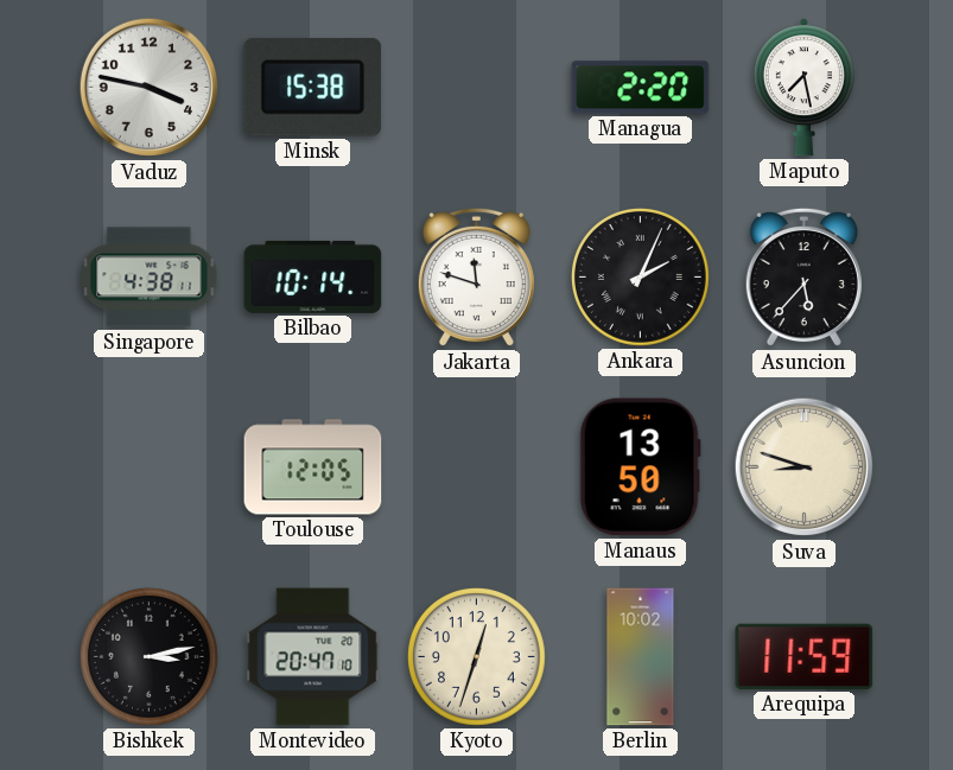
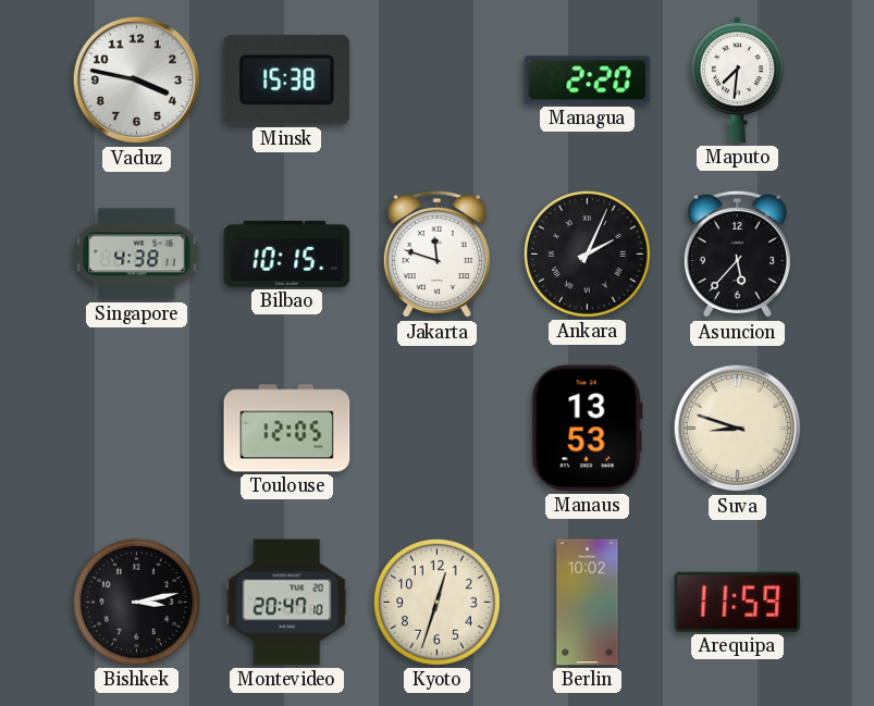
Maputo: 7:28 -> 7:31
Bilbao: 10:14 -> 10:15
Manaus: 13:50 -> 13:53
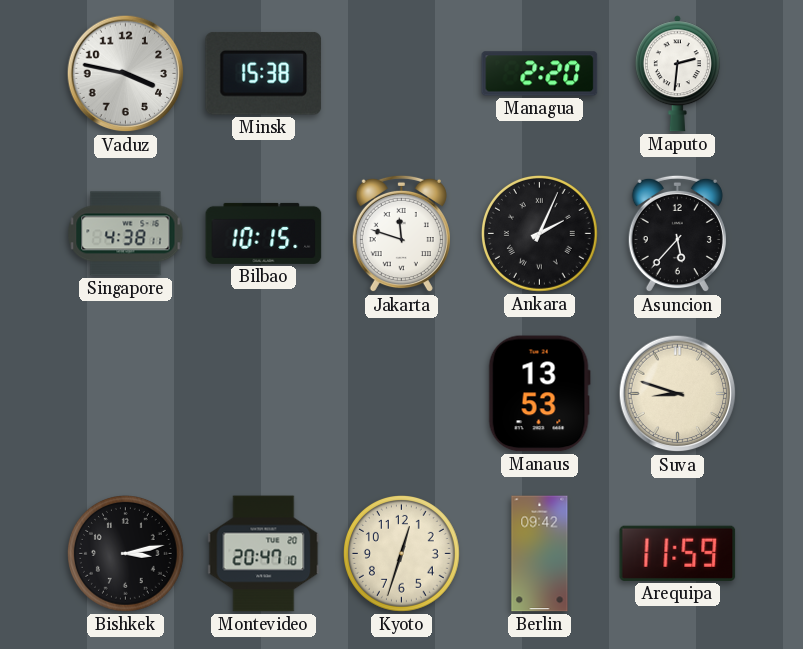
Maputo: 7:31 -> 2:31
Toulouse: 12:05 -> none
Berlin: 10:02 -> 09:42
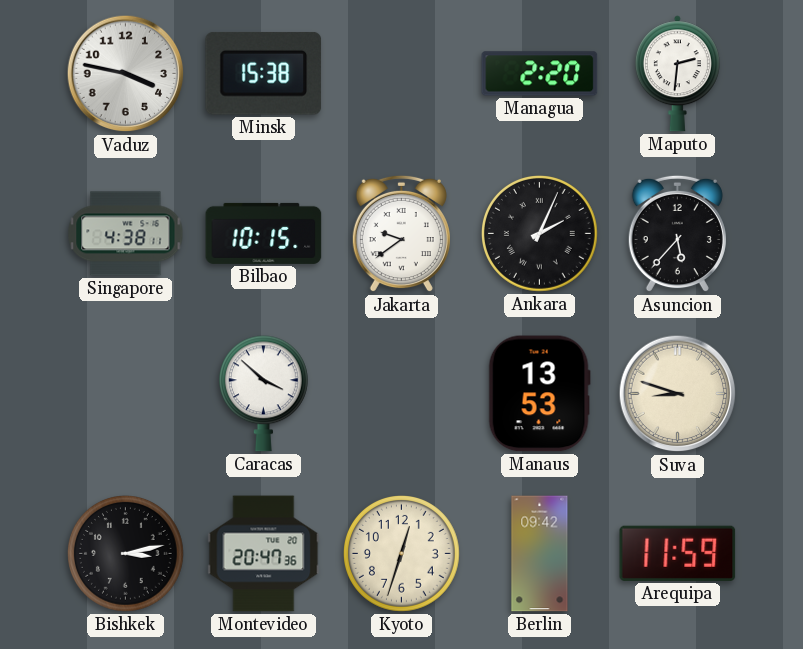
Jakarta: 11:48 -> 9:39
Caracas: none -> 3:52
Montevideo: 20:47:10 -> 20:47:36
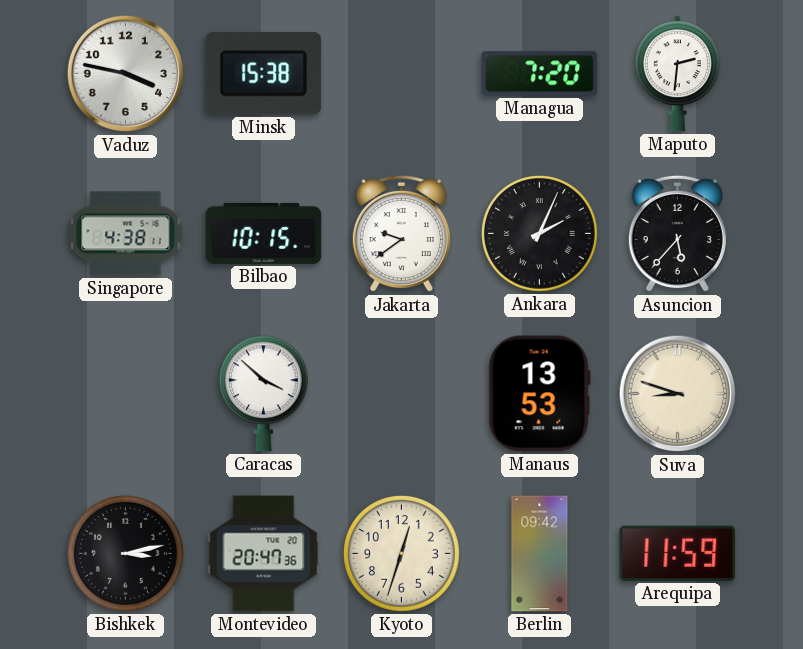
Managua: 2:20 -> 7:20
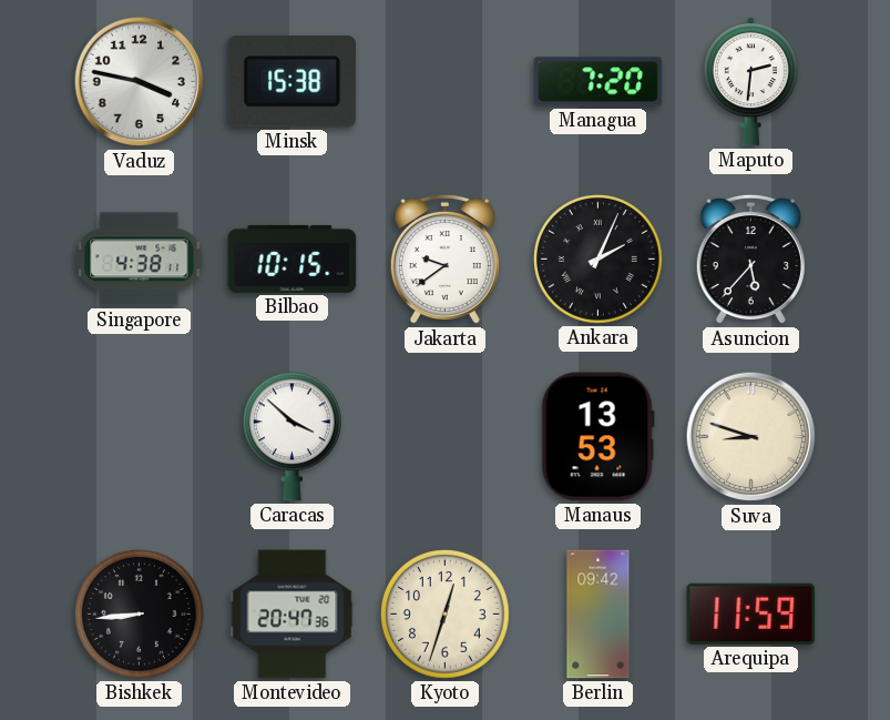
Bishkek: 3:13 -> 8:44
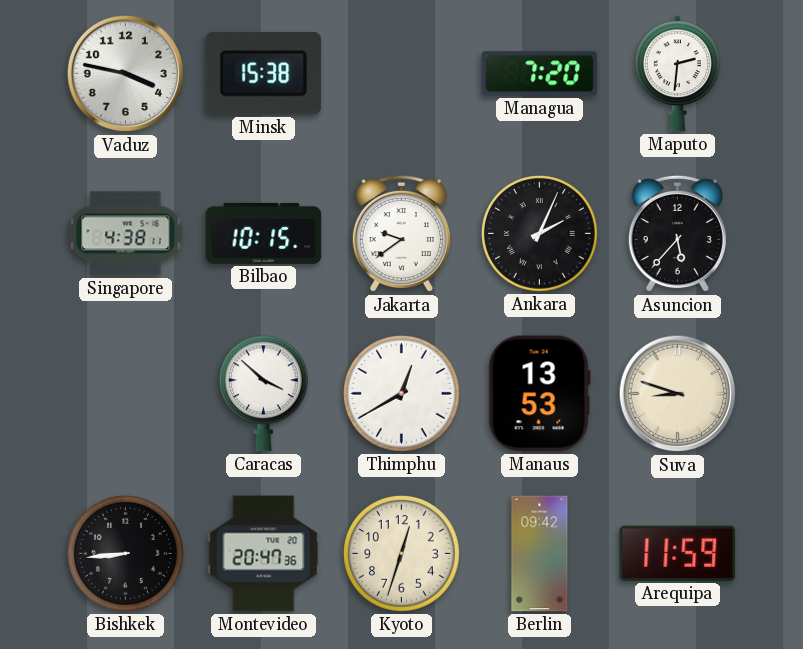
Thimphu: none -> 12:40
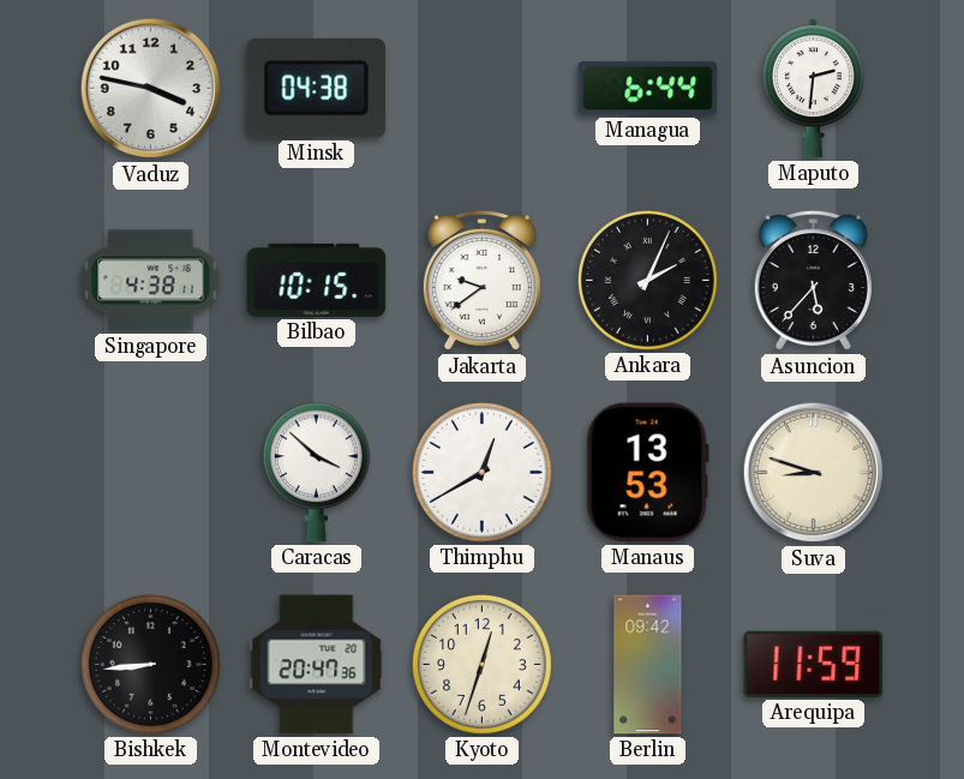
Minsk: 15:38 -> 04:38
Managua: 7:20 -> 6:44
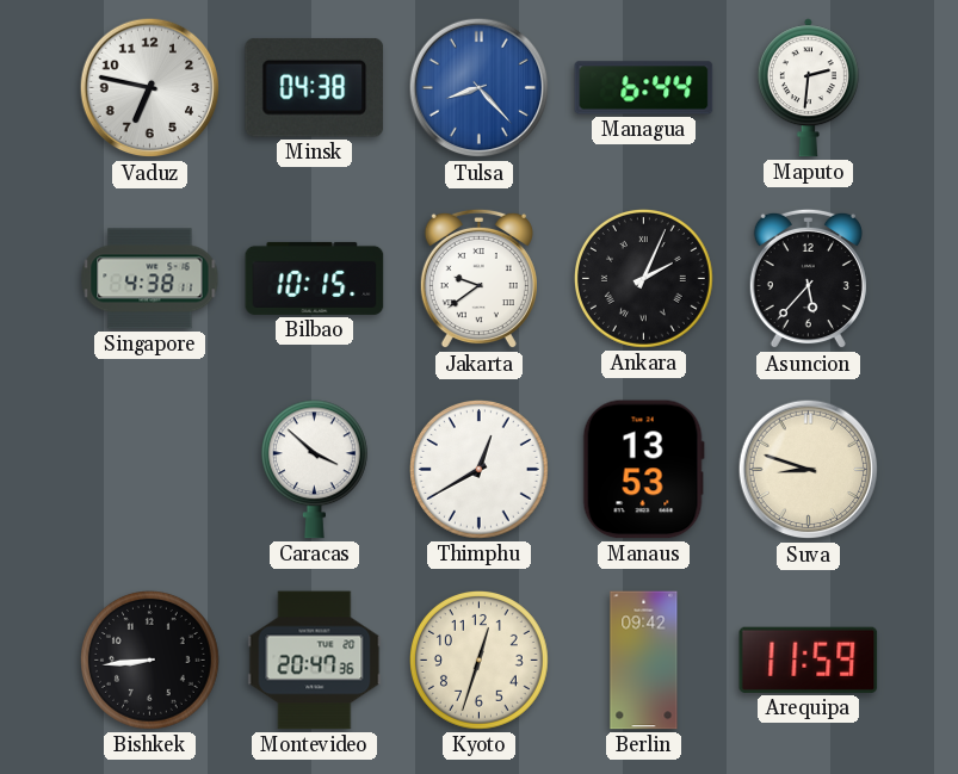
Vaduz: 3:47 -> 6:47
Tulsa: none -> 8:23
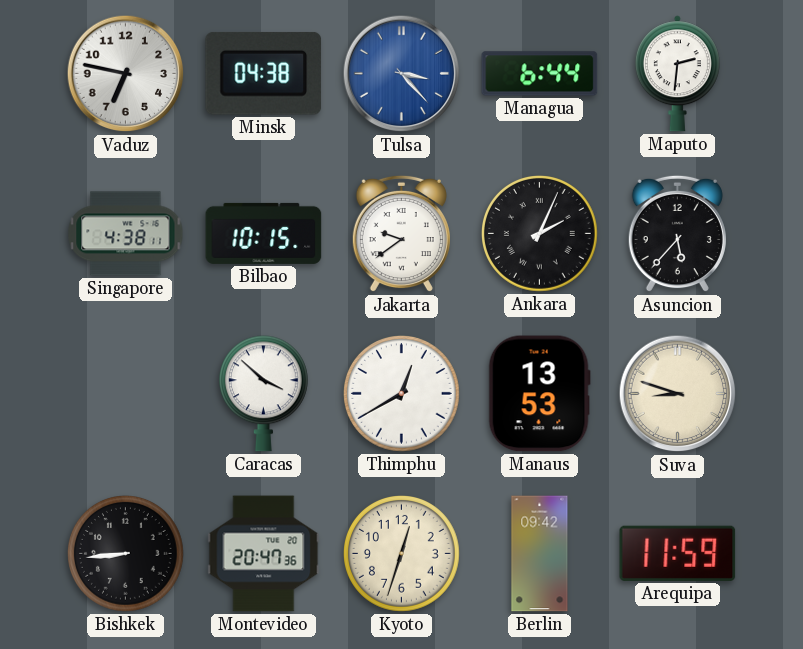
Tulsa: 8:23 -> 3:23
